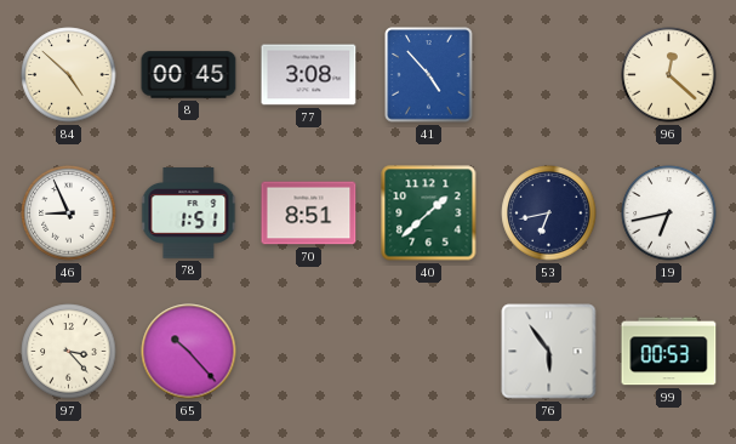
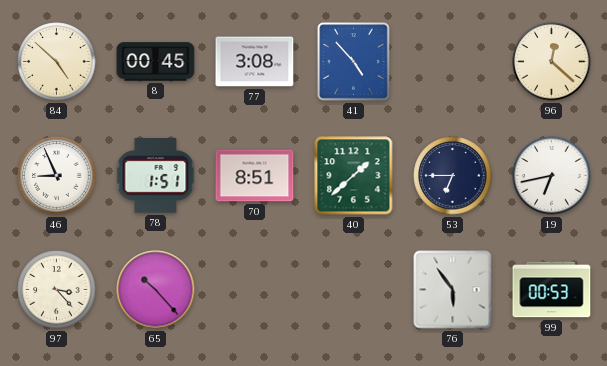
53: 6:43 -> 6:45
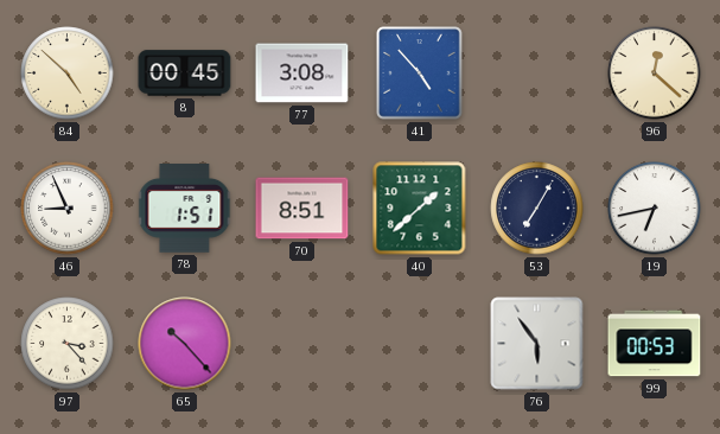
53: 6:45 -> 7:05
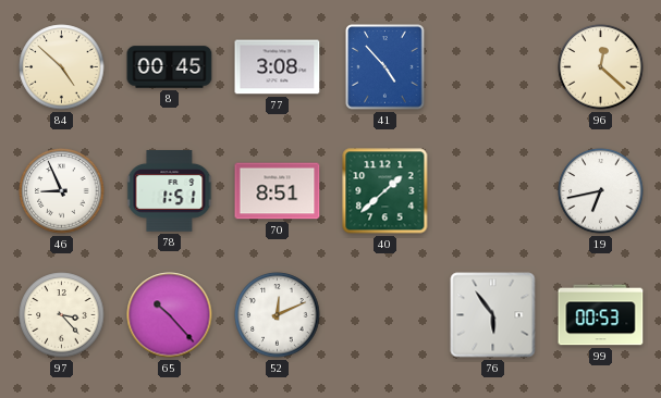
53: 7:05 -> none
52: none -> 12:11
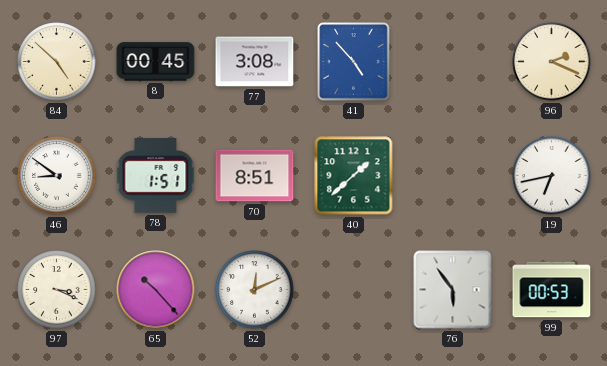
96: 12:22 -> 2:19
46: 8:56 -> 8:51
97: 3:23 -> 3:19
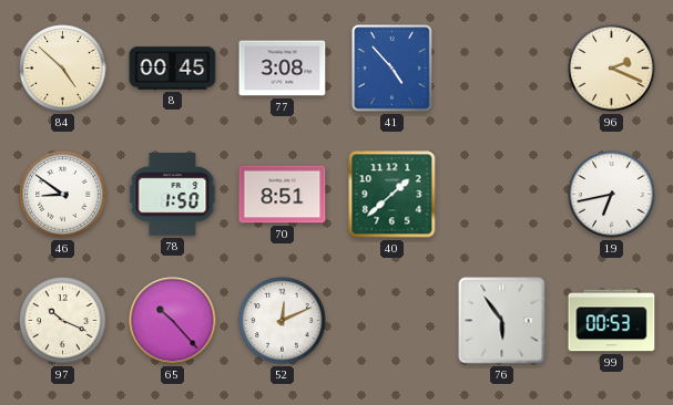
78: 1:51 -> 1:50
97: 3:19 -> 10:19
